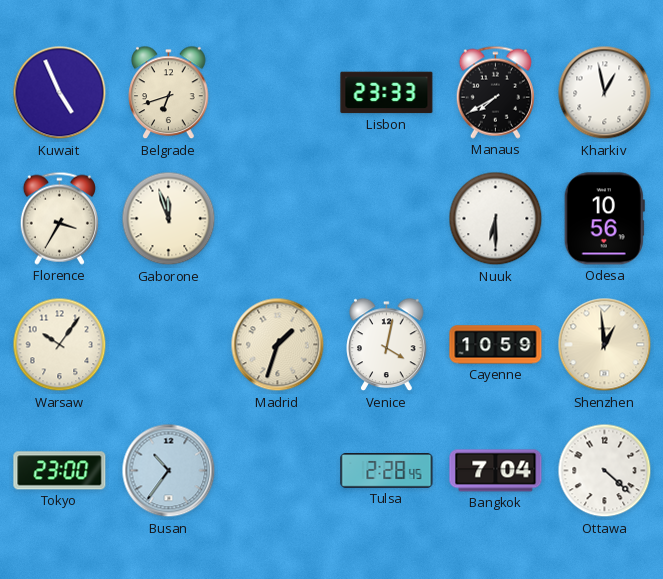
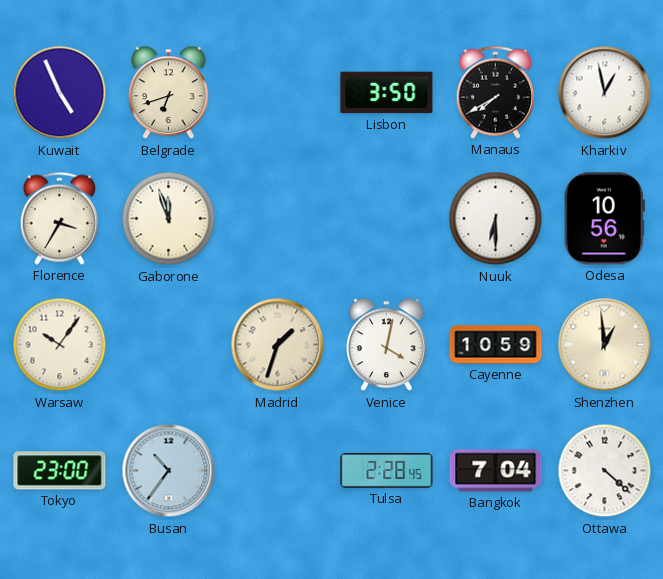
Lisbon: 23:33 -> 3:50
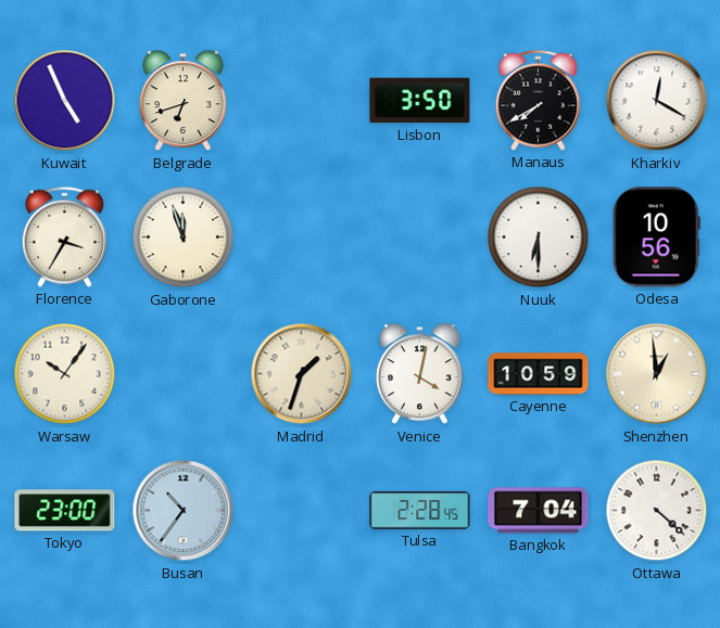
Kharkiv: 12:58 -> 12:20
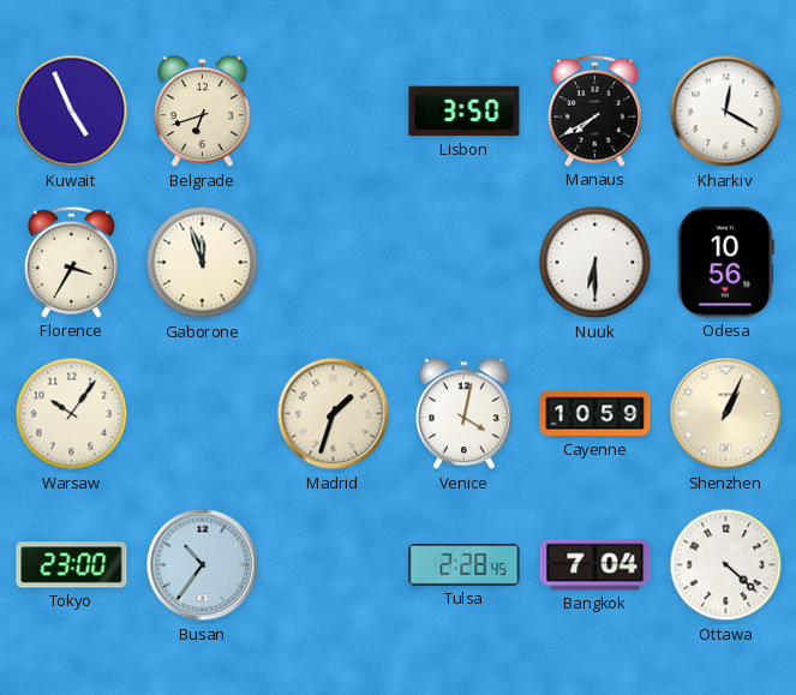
Shenzhen: 12:59 -> 1:04
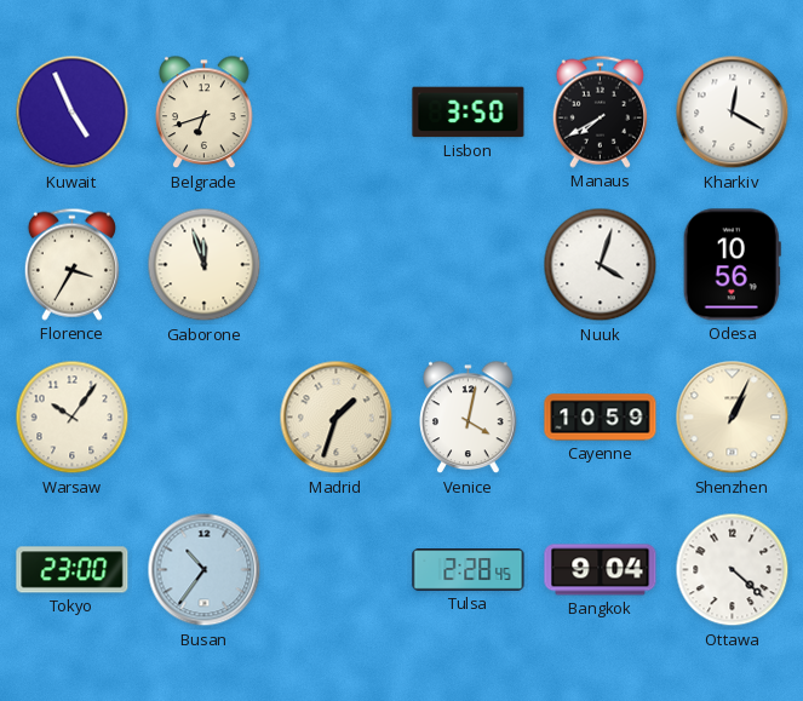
Nuuk: 6:30 -> 4:03
Bangkok: 7:04 -> 9:04
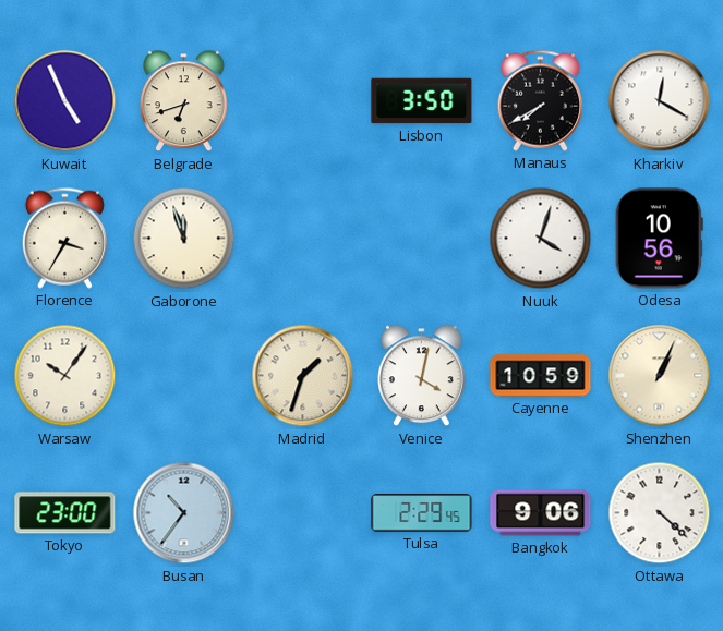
Tulsa: 2:28 -> 2:29
Bangkok: 9:04 -> 9:06
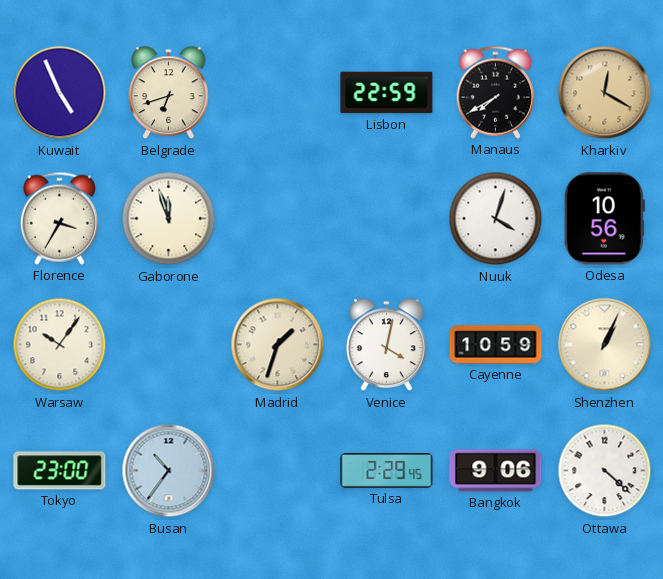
Lisbon: 3:50 -> 22:59
Kharkiv dial: white -> champagne
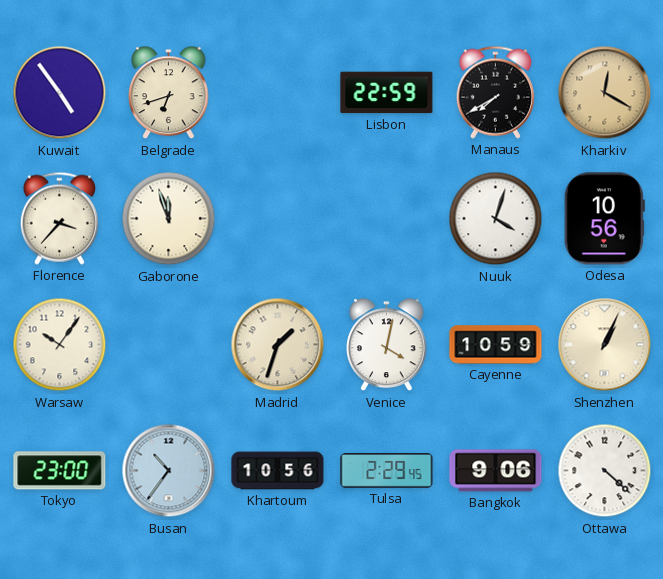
Kuwait: 4:56 -> 4:54
Florence: 3:35 -> 3:37
Khartoum: none -> 10:56
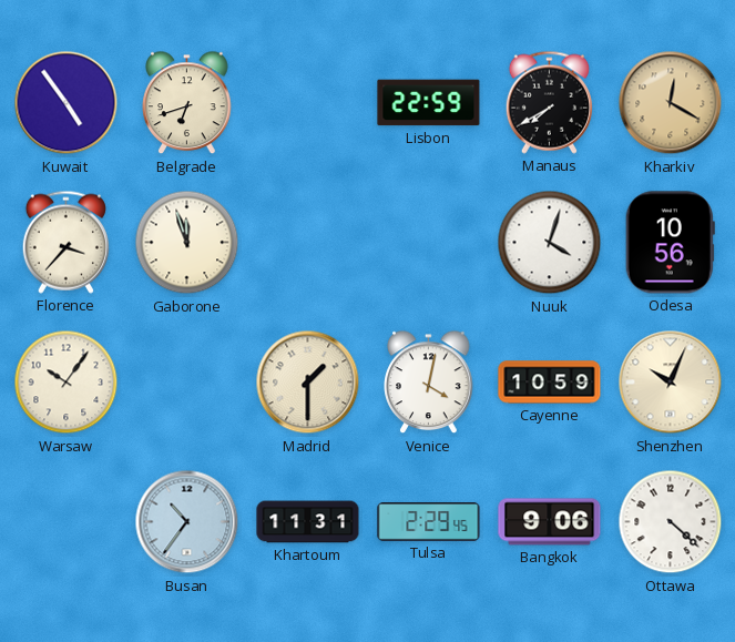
Madrid: 1:33 -> 1:30
Shenzhen: 1:04 -> 10:04
Tokyo: 23:00 -> none
Khartoum: 10:56 -> 11:31
